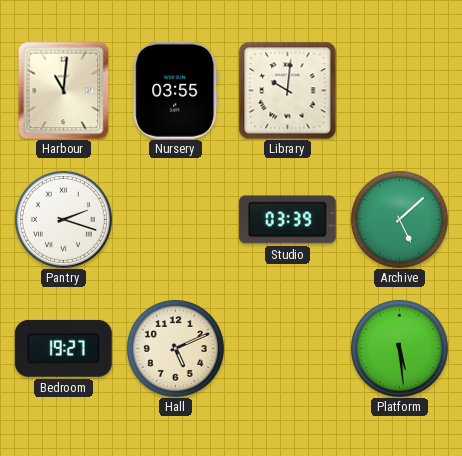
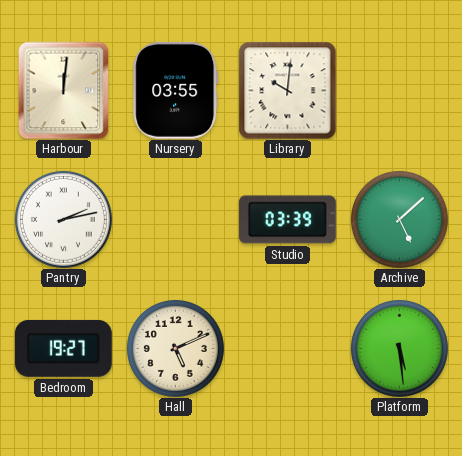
Harbour: 11:01 -> 12:01
Pantry: 2:18 -> 2:13
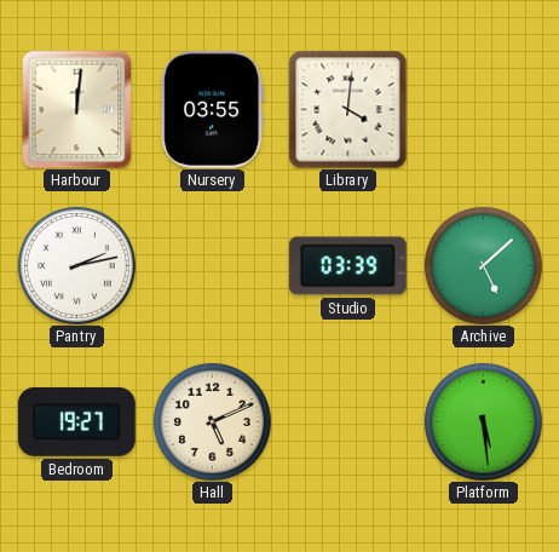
Library: 10:01 -> 4:01
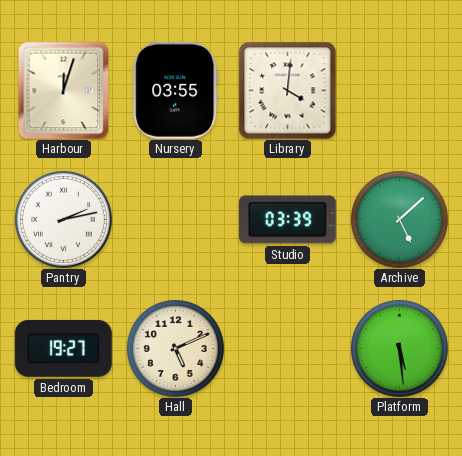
Harbour: 12:01 -> 12:03
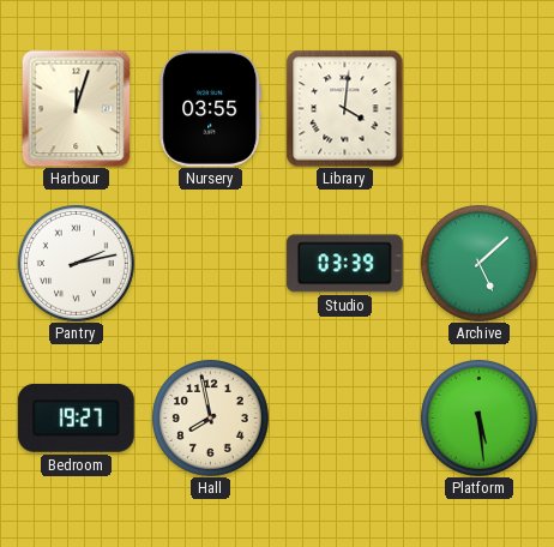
Hall: 5:11 -> 7:58
